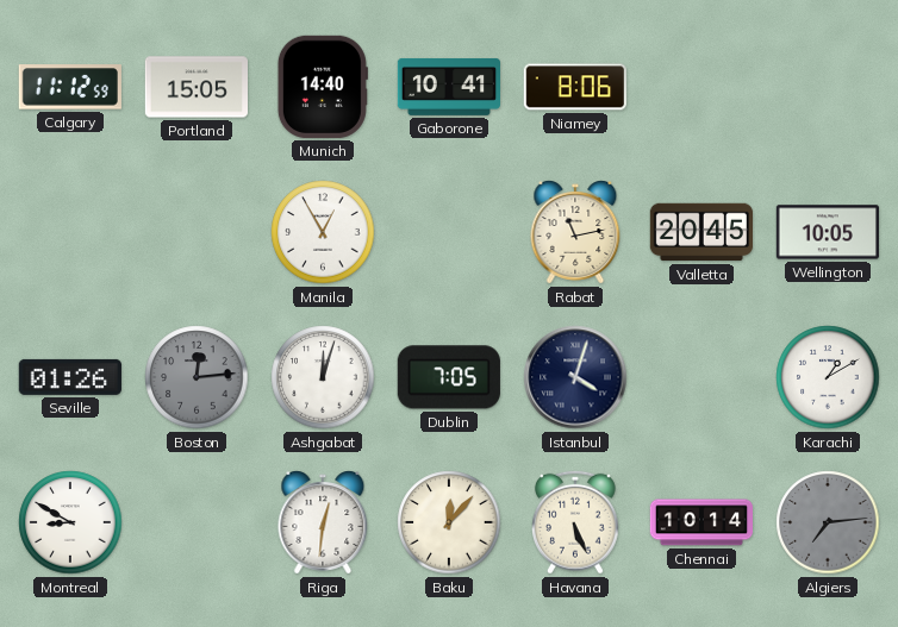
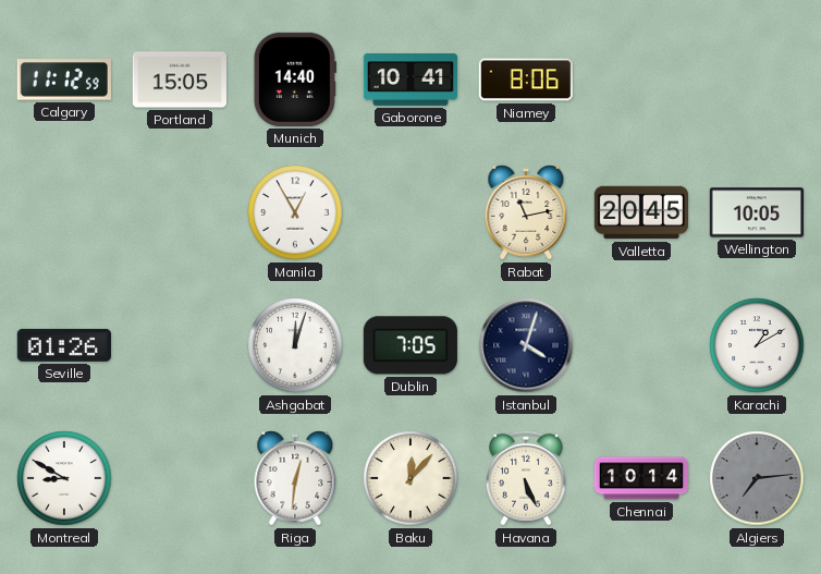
Boston: 12:14 -> none
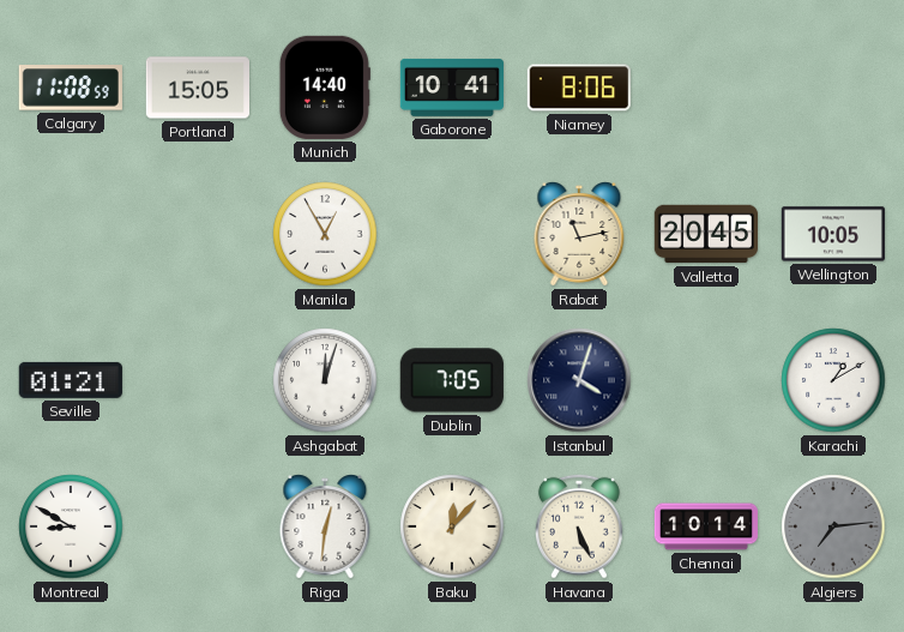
Calgary: 11:12 -> 11:08
Seville: 01:26 -> 01:21
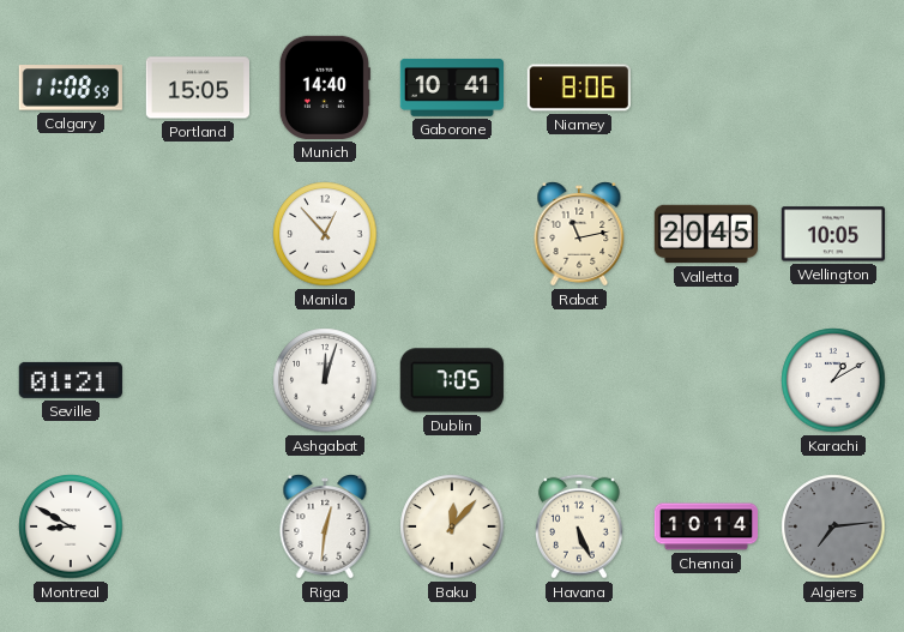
Manila: 12:55 -> 12:53
Istanbul: 4:03 -> none
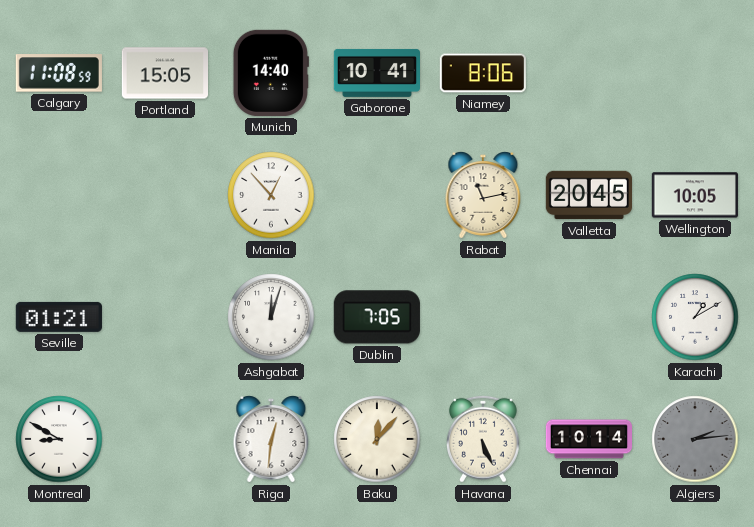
Algiers: 7:14 -> 2:14
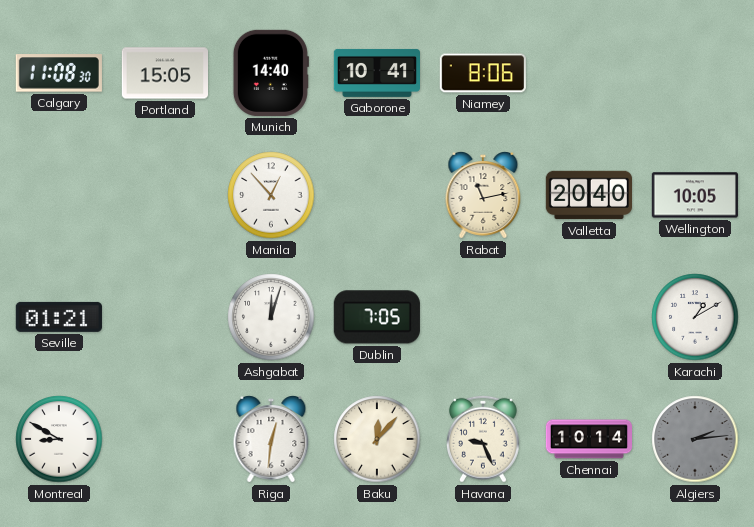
Calgary: 11:08:59 -> 11:08:30
Valletta: 20:45 -> 20:40
Havana: 5:26 -> 9:26
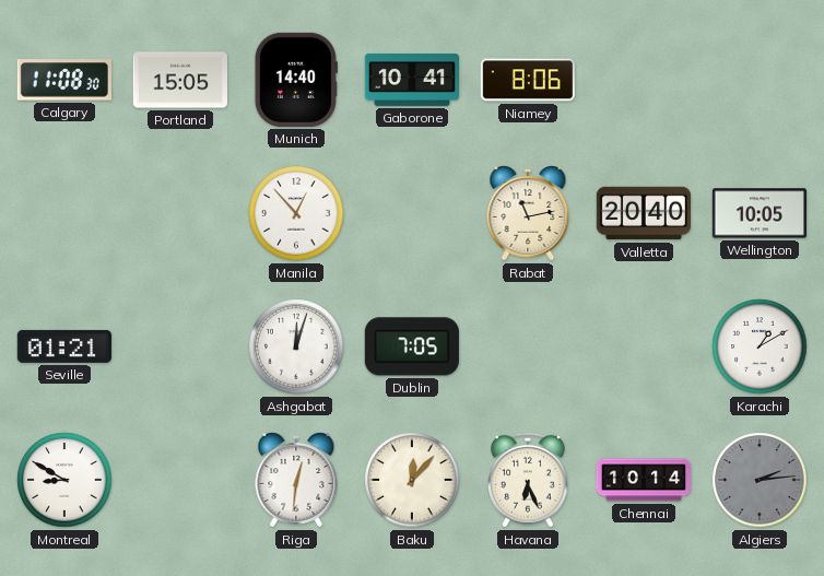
Havana: 9:26 -> 6:26
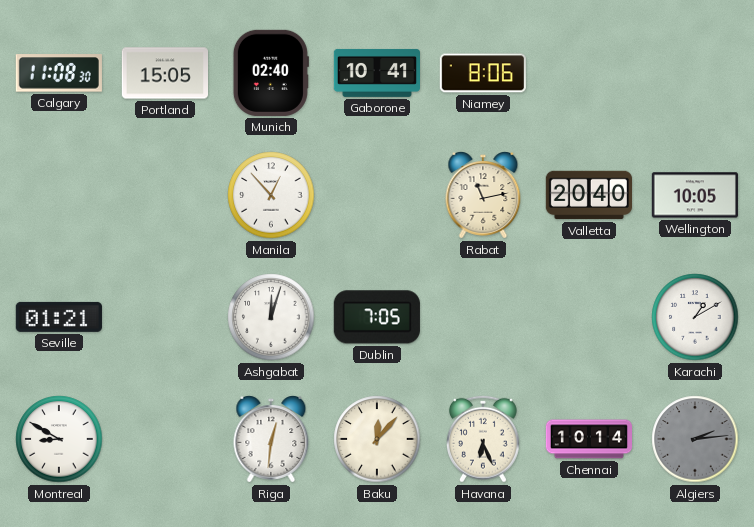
Munich: 14:40 -> 02:40
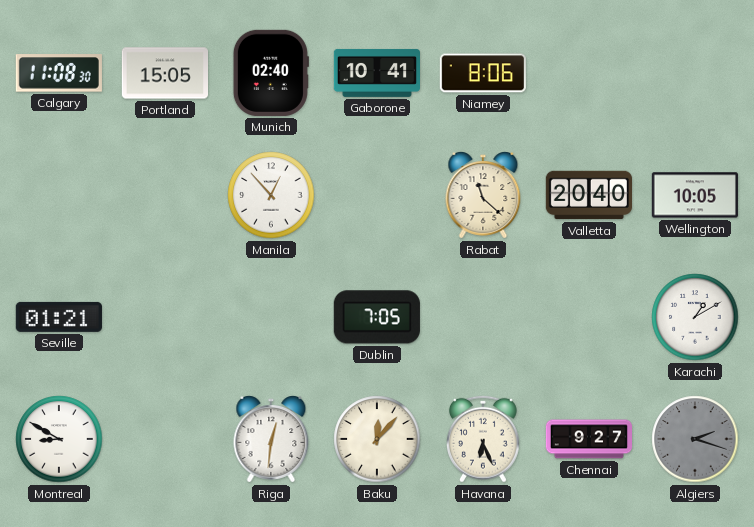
Rabat: 11:13 -> 11:22
Ashgabat: 12:03 -> none
Chennai: 10:14 -> 9:27
Algiers: 2:14 -> 2:18
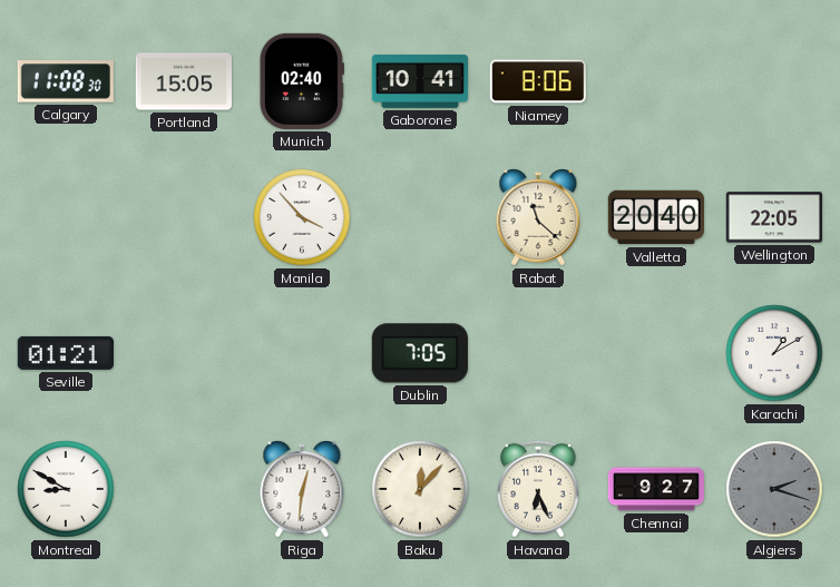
Manila: 12:53 -> 3:53
Wellington: 10:05 -> 22:05
